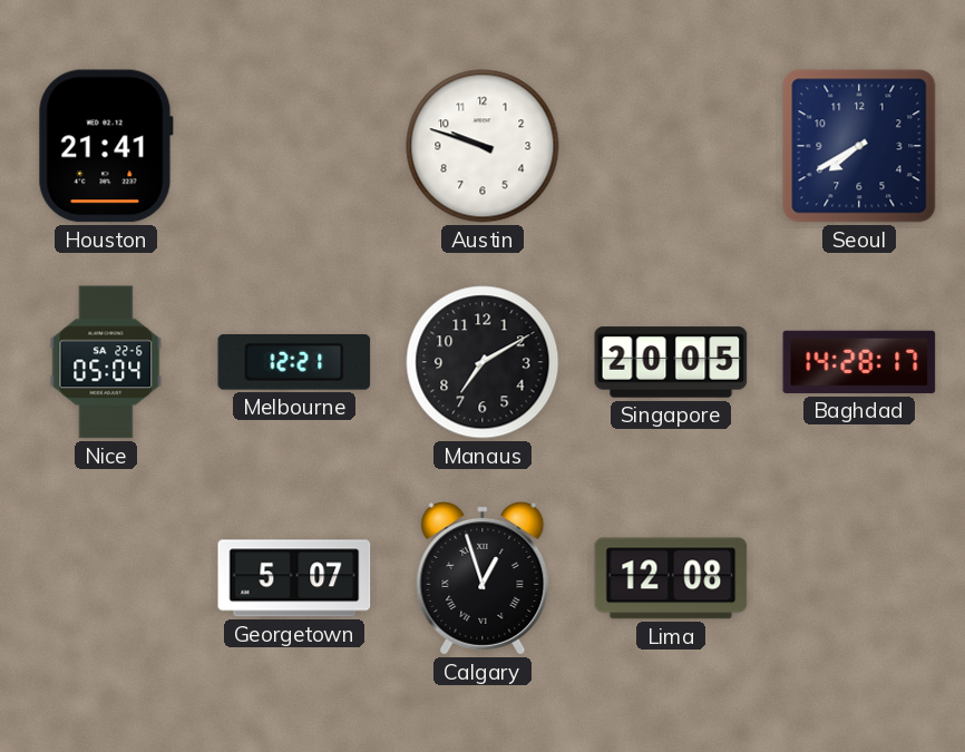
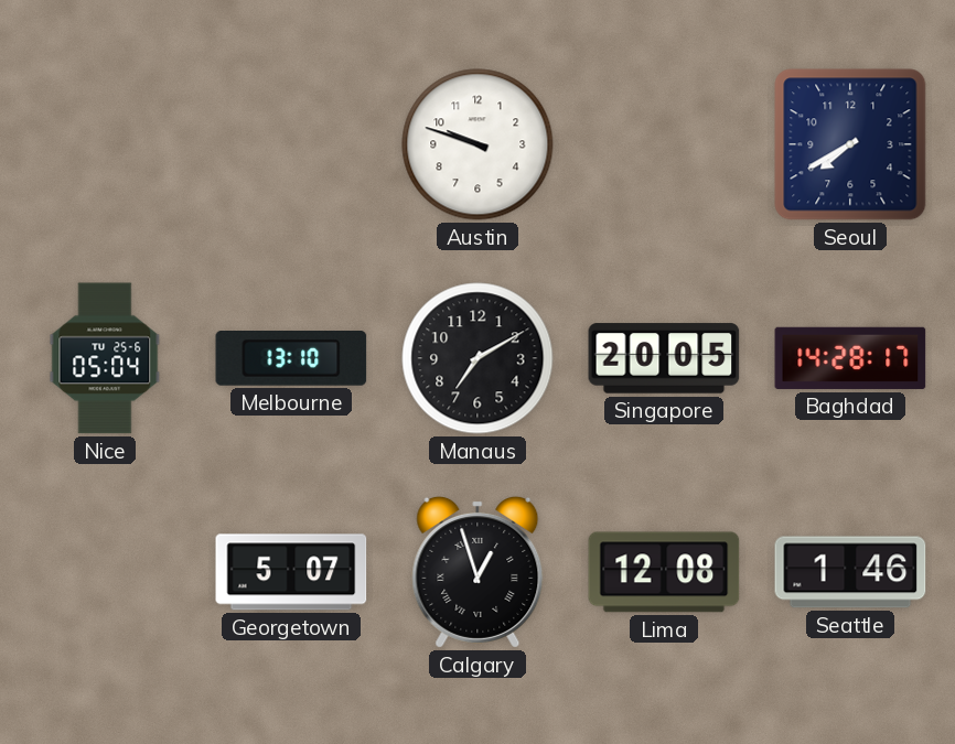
Houston: 21:41 -> none
Nice date: SA 22-6 -> TU 25-6
Melbourne: 12:21 -> 13:10
Seattle: none -> 1:46
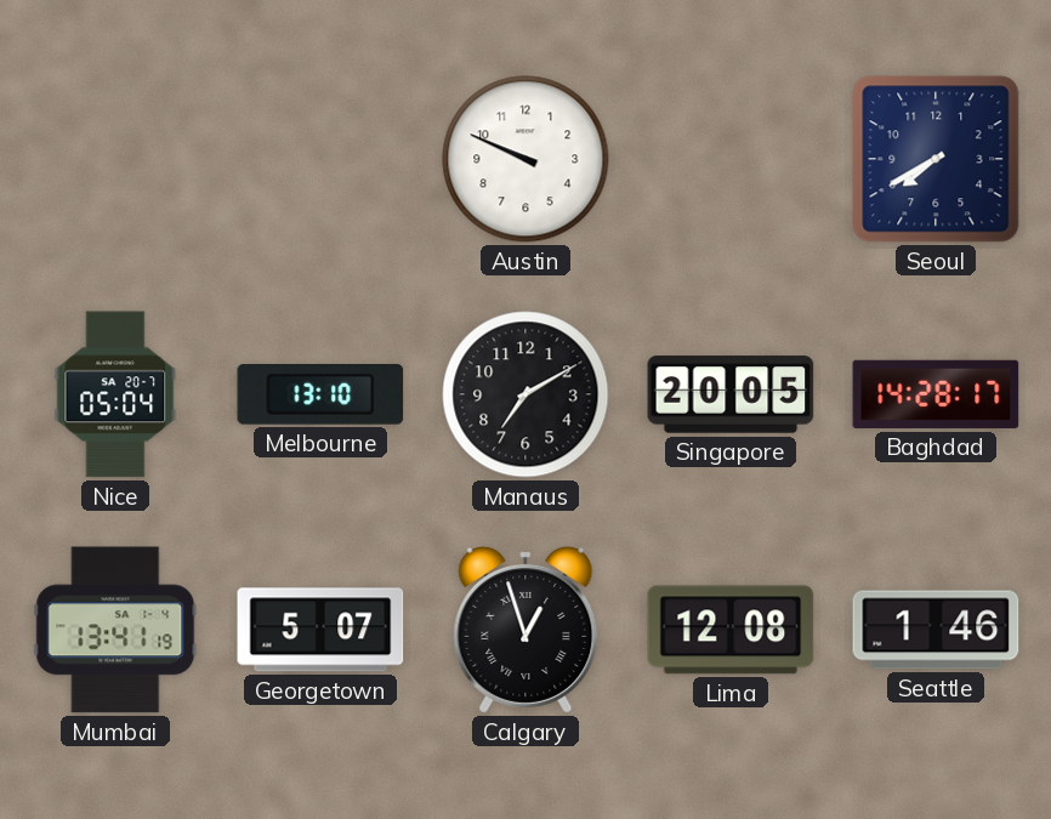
Austin: 9:48 -> 9:49
Nice date: TU 25-6 -> SA 20-7
Mumbai: none -> 13:41
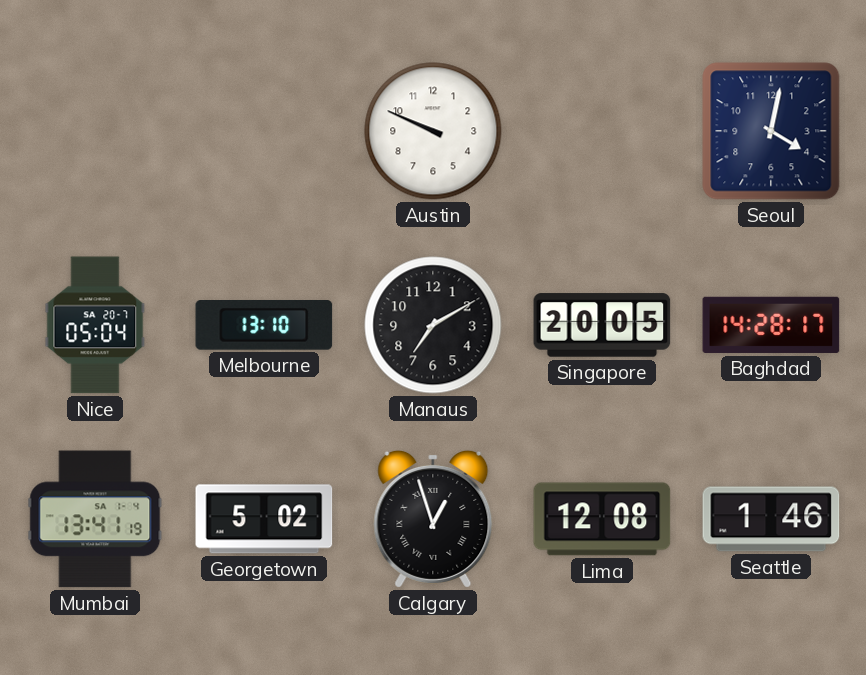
Seoul: 7:40 -> 4:02
Georgetown: 5:07 -> 5:02
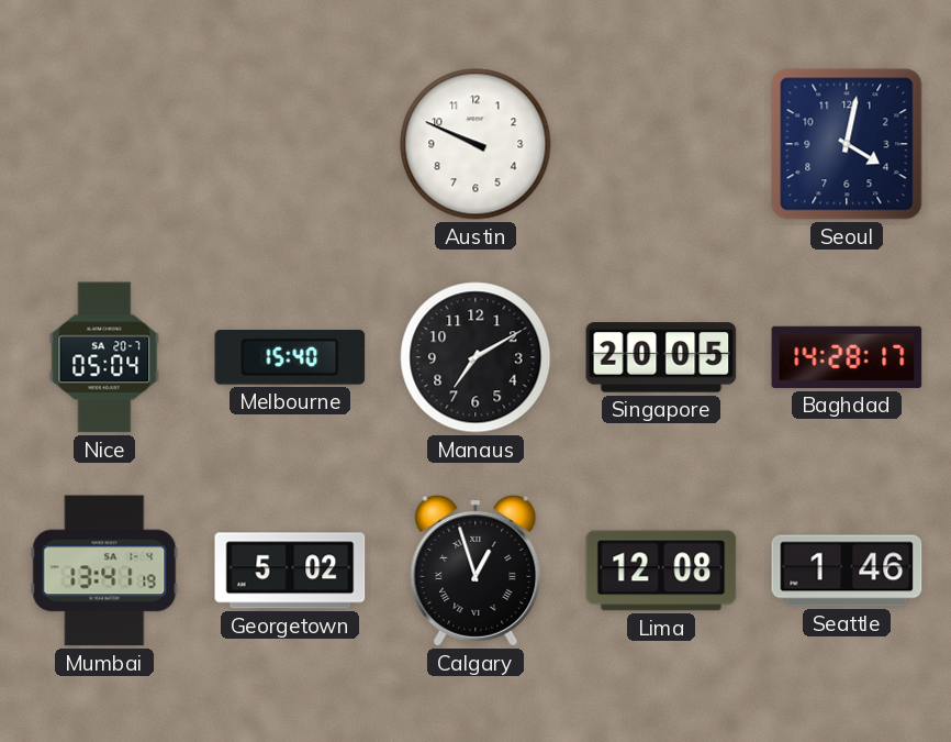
Melbourne: 13:10 -> 15:40
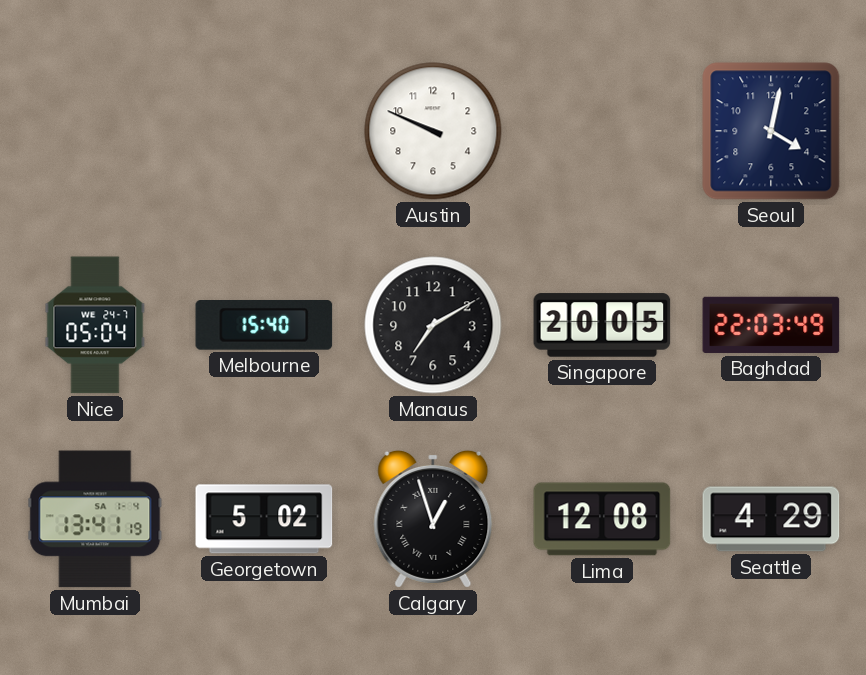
Nice date: SA 20-7 -> WE 24-7
Baghdad: 14:28 -> 22:03
Seattle: 1:46 -> 4:29
